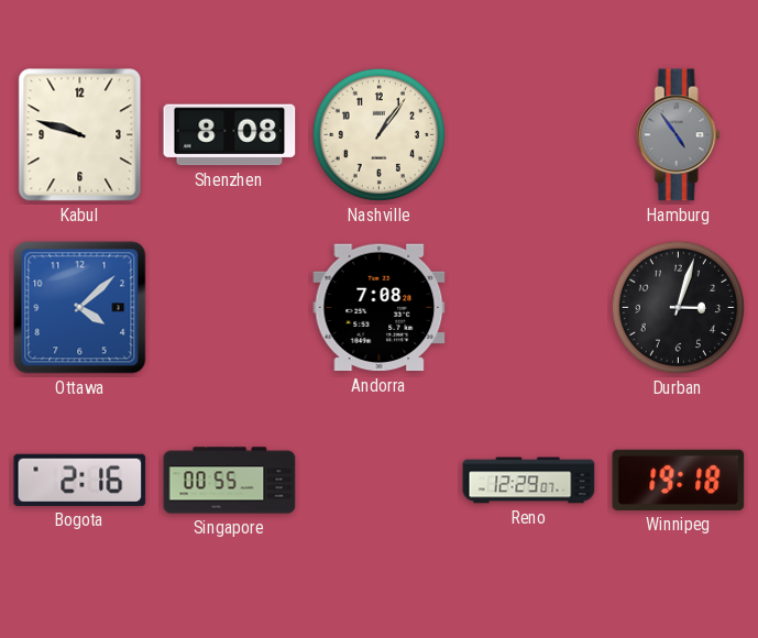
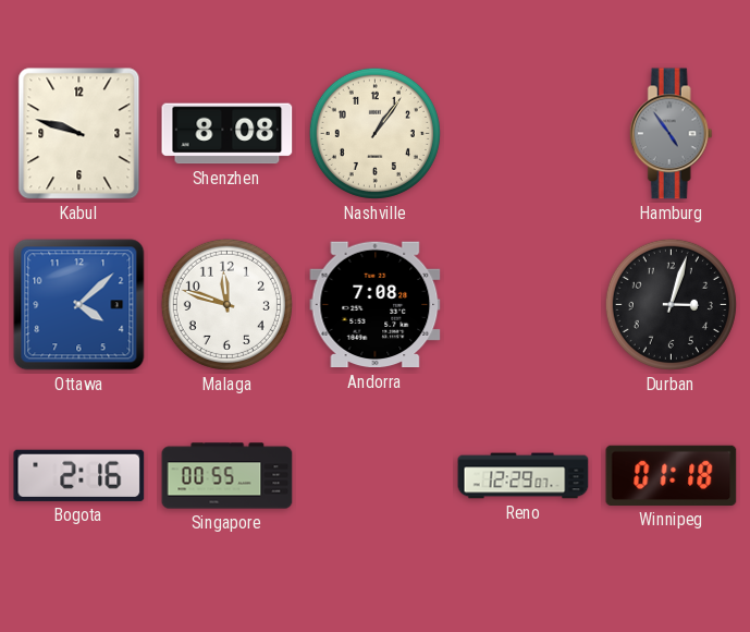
Malaga: none -> 11:48
Winnipeg: 19:18 -> 01:18
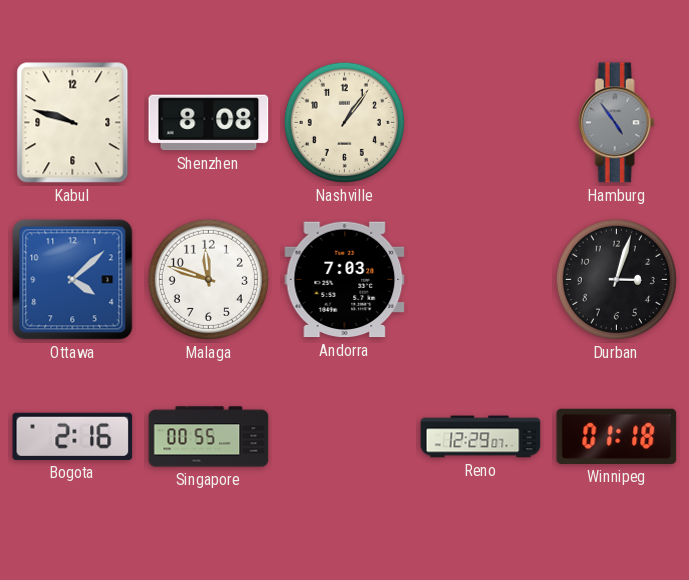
Andorra: 7:08 -> 7:03
